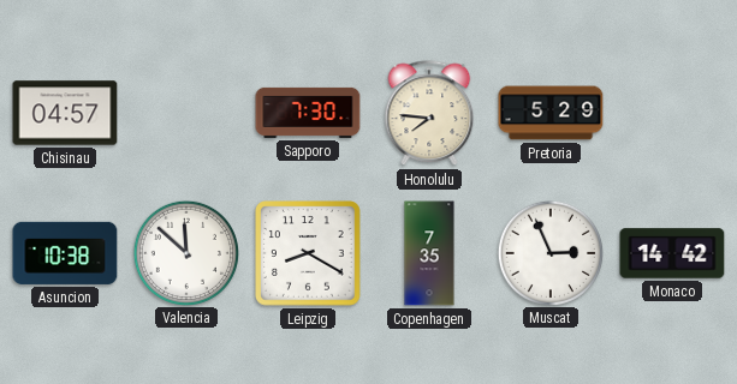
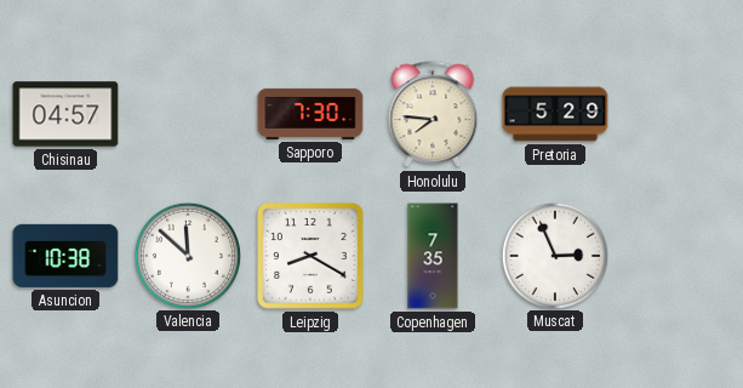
Monaco: 14:42 -> none
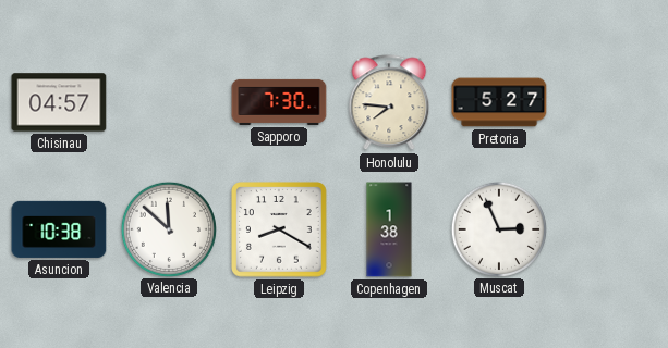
Pretoria: 5:29 -> 5:27
Copenhagen: 7:35 -> 1:38
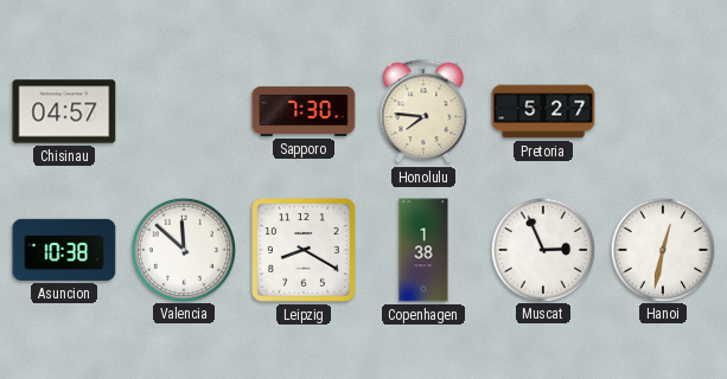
Hanoi: none -> 12:32
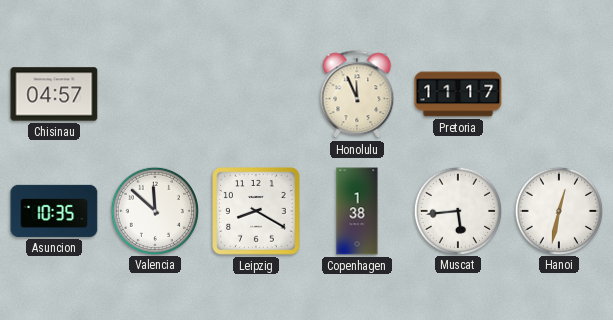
Sapporo: 7:30 -> none
Honolulu: 7:46 -> 11:56
Pretoria: 5:27 -> 11:17
Asuncion: 10:38 -> 10:35
Muscat: 2:56 -> 5:44
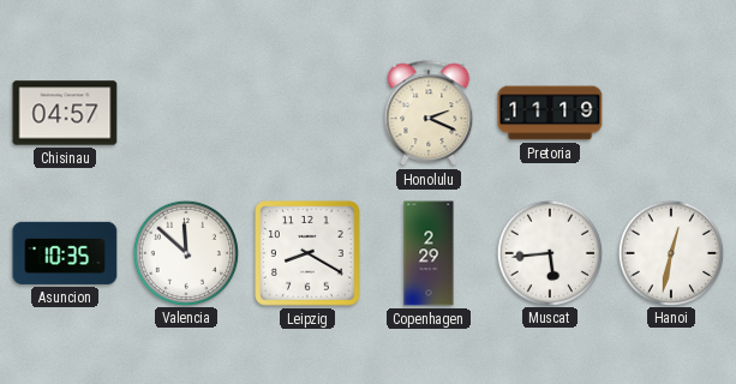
Honolulu: 11:56 -> 2:19
Pretoria: 11:17 -> 11:19
Copenhagen: 1:38 -> 2:29
